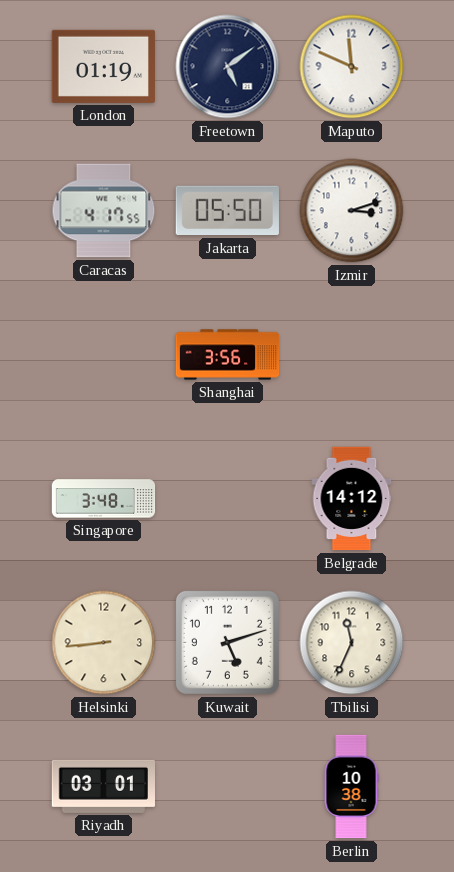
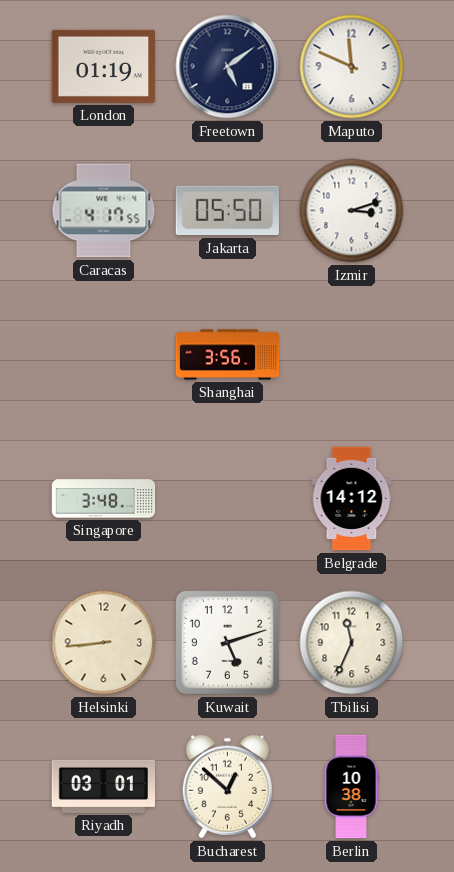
Bucharest: none -> 12:52
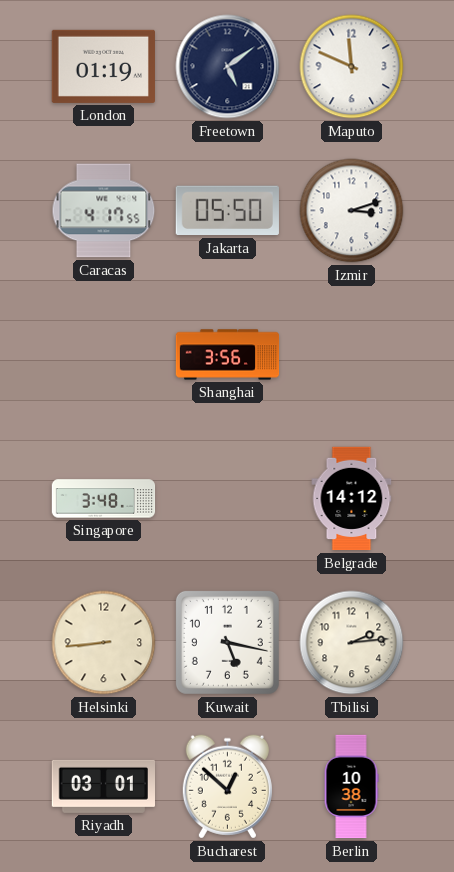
Kuwait: 5:12 -> 5:17
Tbilisi: 11:34 -> 2:14
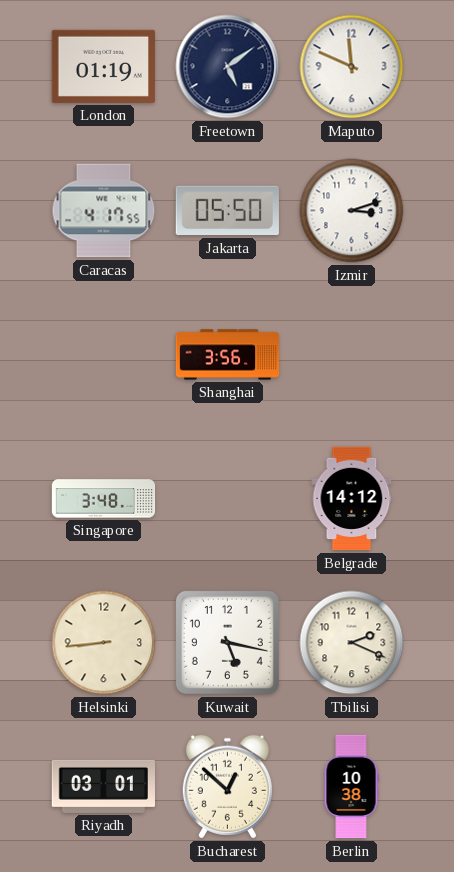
Tbilisi: 2:14 -> 2:19
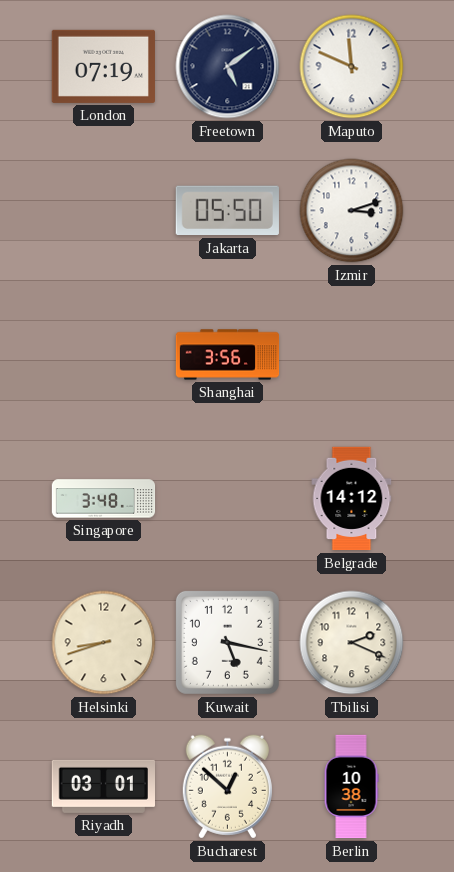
London: 01:19 -> 07:19
Caracas: 4:17 -> none
Helsinki: 8:44 -> 8:42
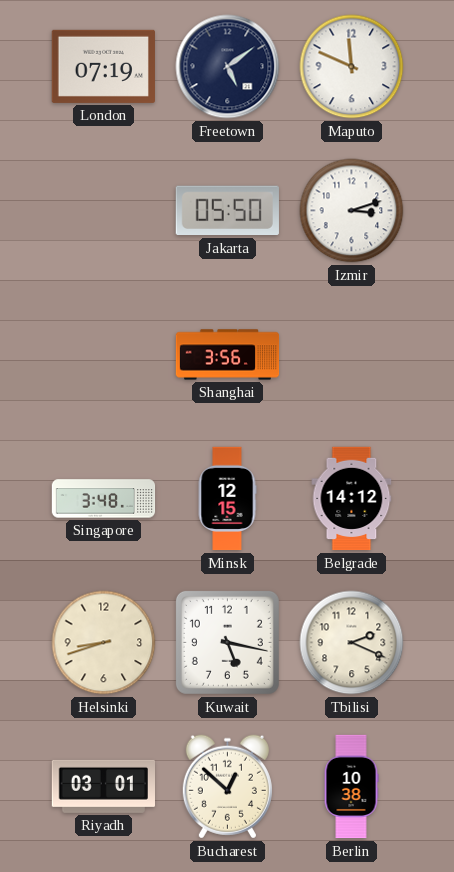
Minsk: none -> 12:15
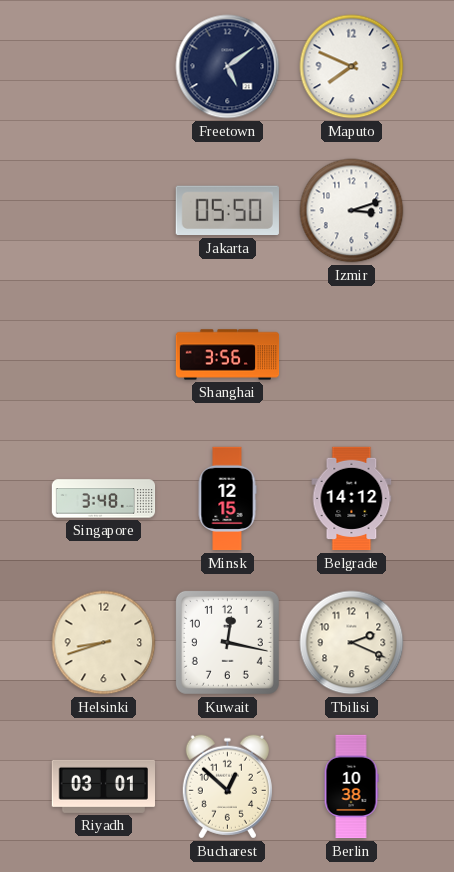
London: 07:19 -> none
Maputo: 11:49 -> 7:49
Kuwait: 5:17 -> 12:17
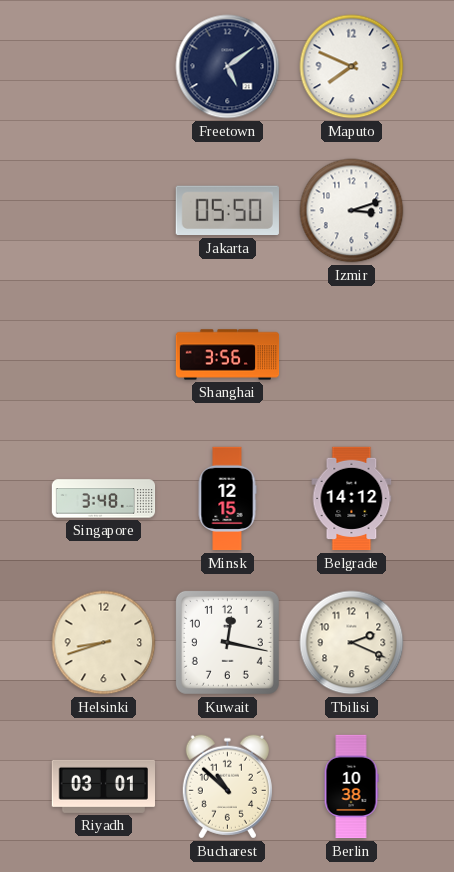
Bucharest: 12:52 -> 10:52
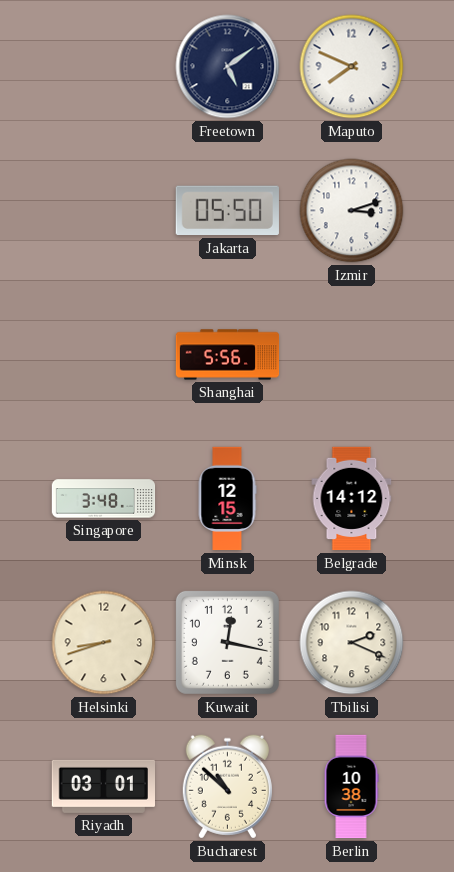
Shanghai: 3:56 -> 5:56
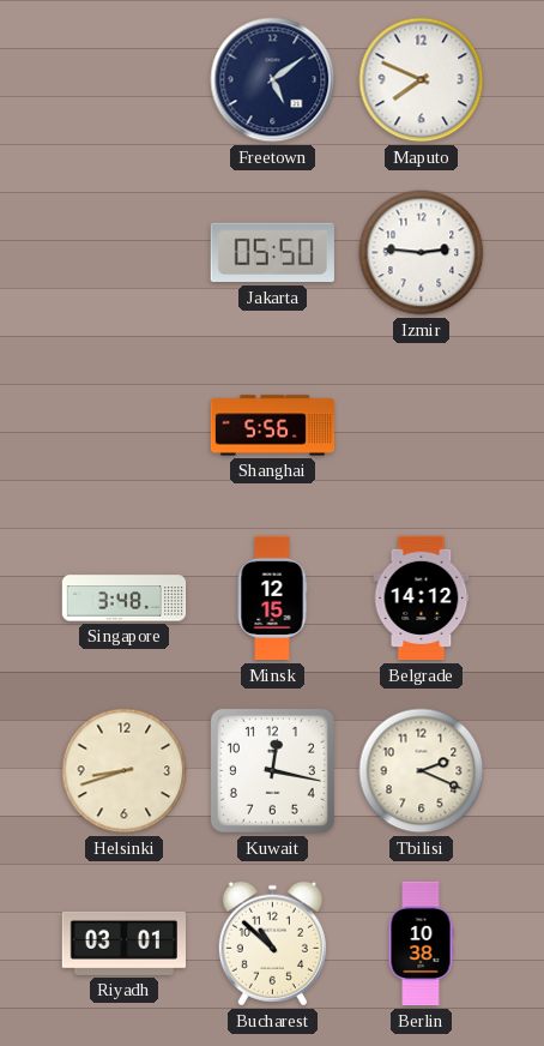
Izmir: 3:12 -> 2:46
